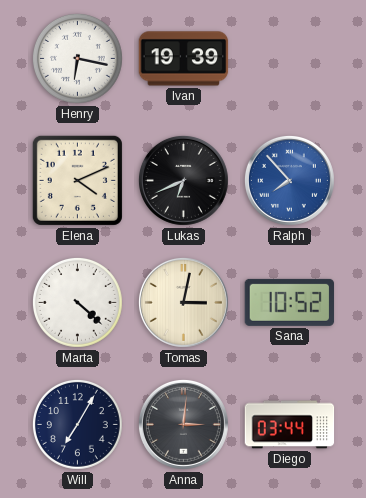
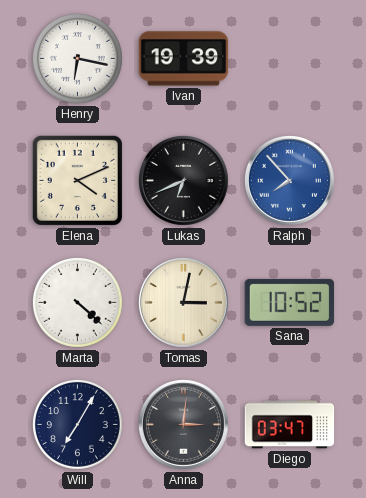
Diego: 03:44 -> 03:47
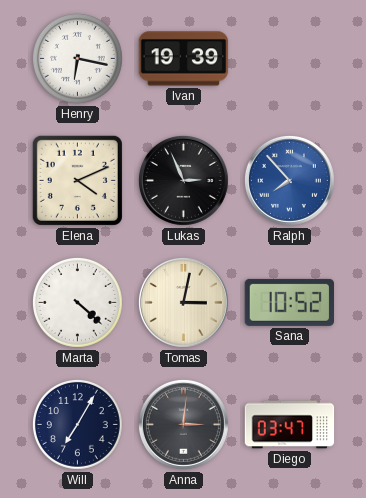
Lukas: 6:41 -> 2:56
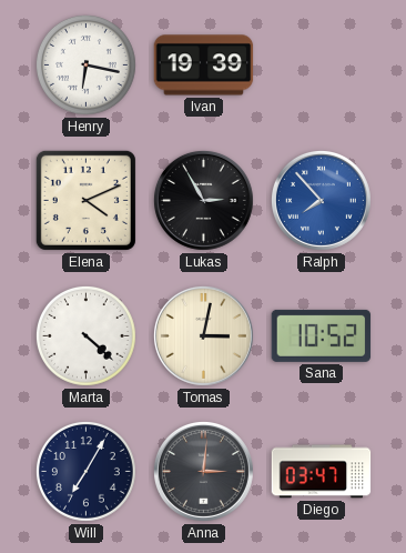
Lukas: 2:56 -> 2:55
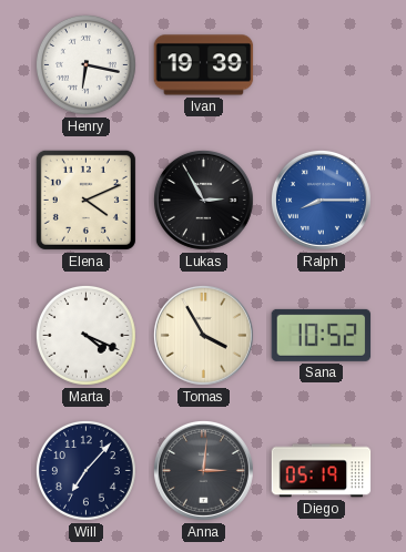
Ralph: 7:53 -> 8:15
Marta: 4:22 -> 4:19
Tomas: 3:02 -> 3:55
Will: 7:05 -> 7:07
Diego: 03:47 -> 05:19
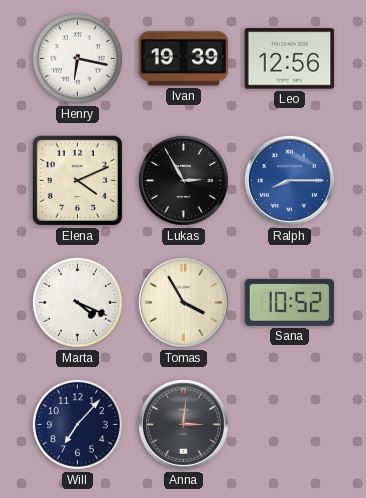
Leo: none -> 12:56
Diego: 05:19 -> none
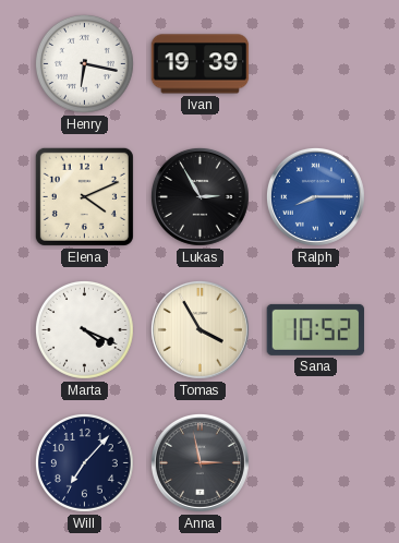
Leo: 12:56 -> none
Anna: 3:01 -> 2:58
